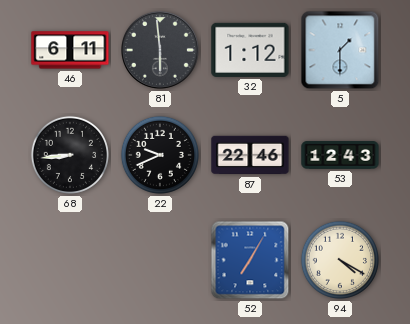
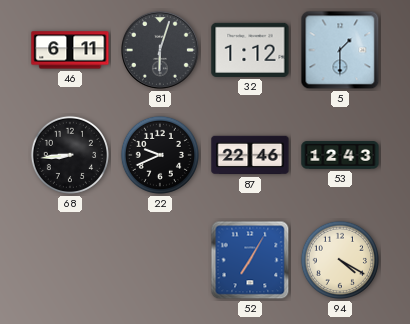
81: 5:59 -> 6:03
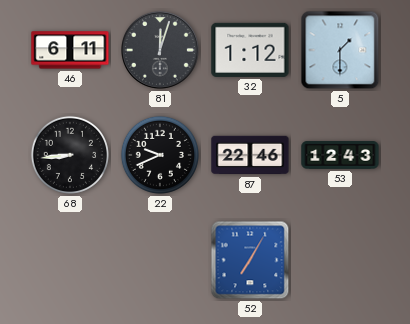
81: 6:03 -> 12:03
94: 4:20 -> none
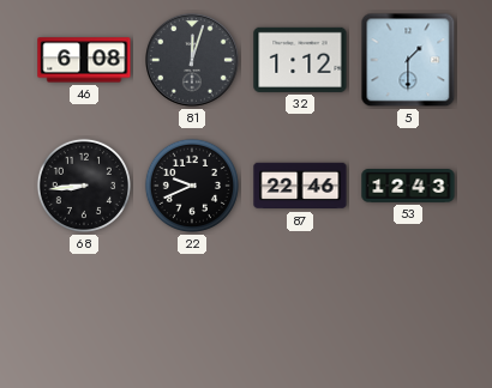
46: 6:11 -> 6:08
52: 7:05 -> none
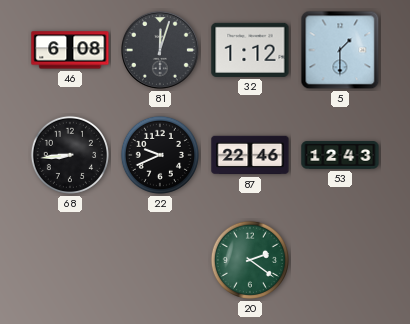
20: none -> 2:21
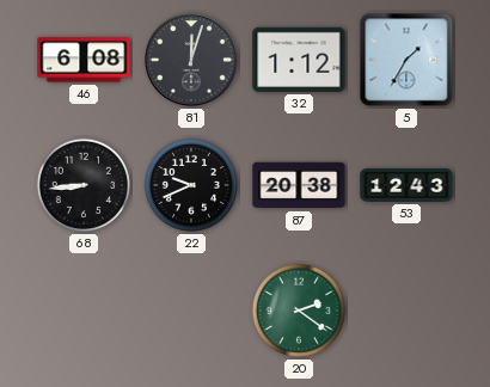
5: 1:30 -> 1:35
87: 22:46 -> 20:38
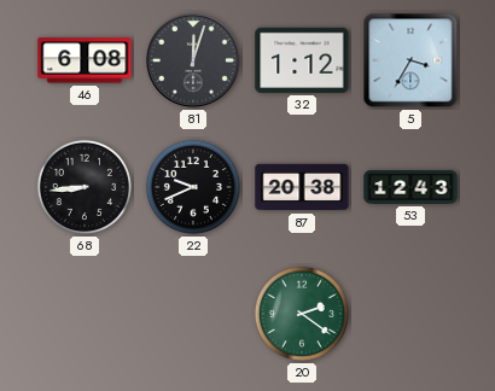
5: 1:35 -> 3:35
